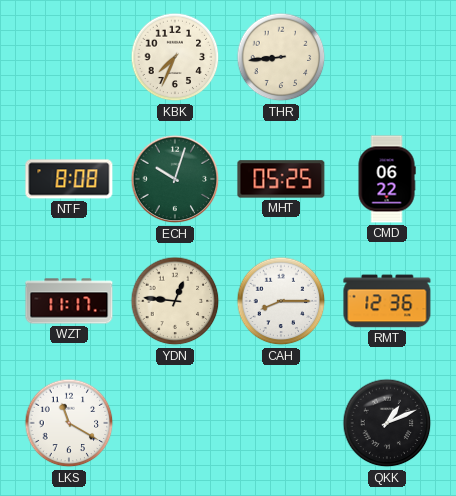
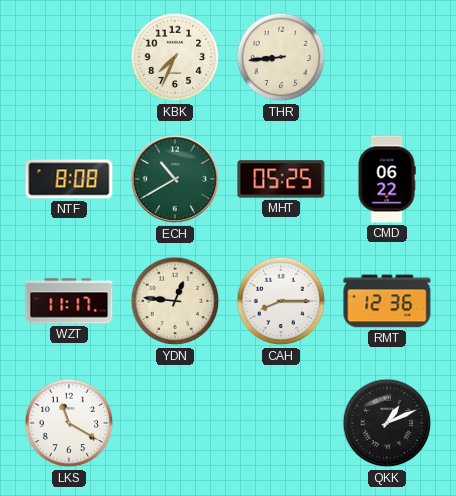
ECH: 10:03 -> 10:40
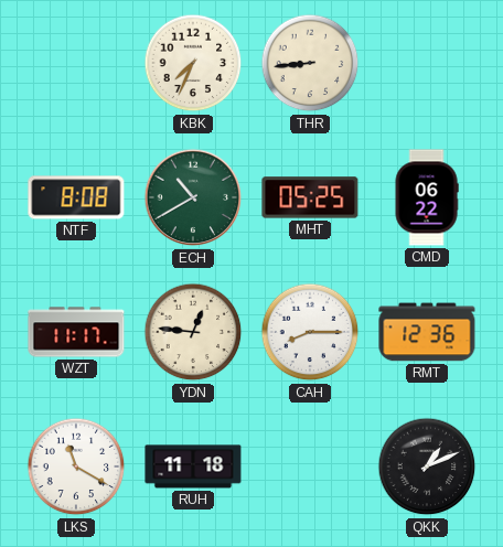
RUH: none -> 11:18
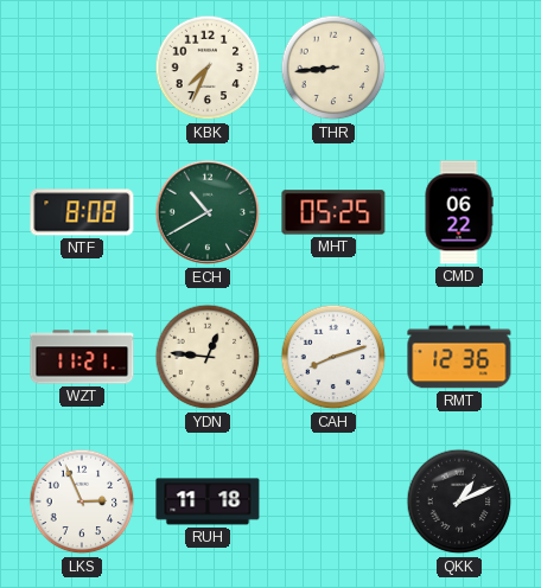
WZT: 11:17 -> 11:21
CAH: 8:15 -> 8:12
LKS: 11:20 -> 2:56
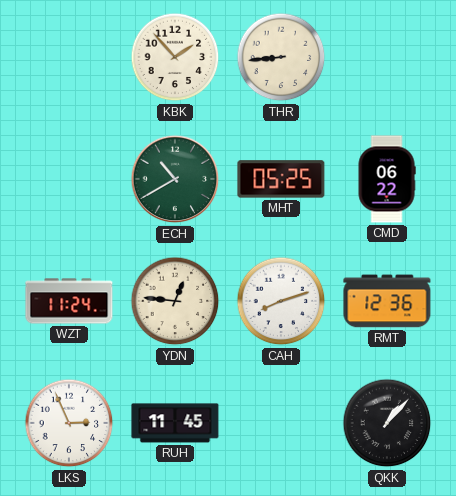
KBK: 7:34 -> 1:53
NTF: 8:08 -> none
WZT: 11:21 -> 11:24
RUH: 11:18 -> 11:45
QKK: 1:11 -> 1:07
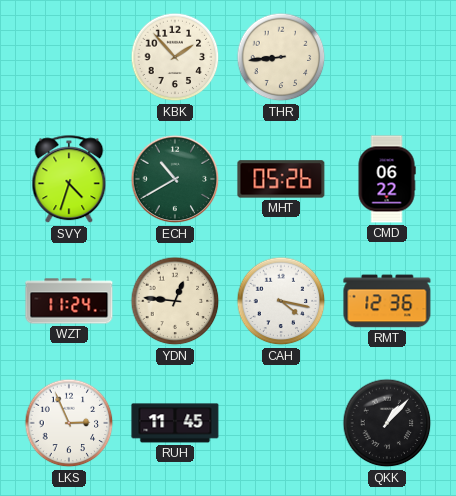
SVY: none -> 4:33
MHT: 05:25 -> 05:26
CAH: 8:12 -> 4:17
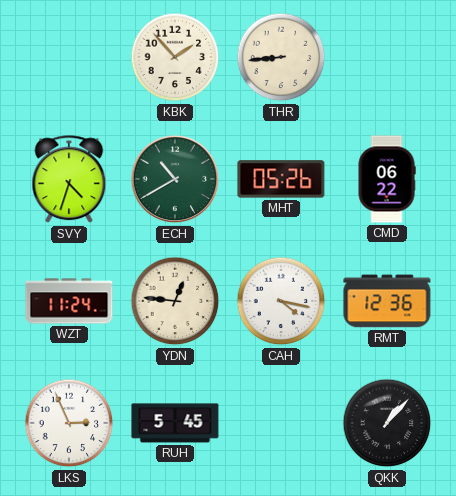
RUH: 11:45 -> 5:45
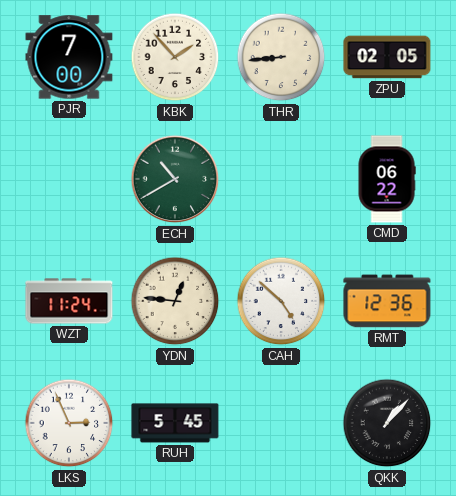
PJR: none -> 7:00
ZPU: none -> 02:05
SVY: 4:33 -> none
MHT: 05:26 -> none
CAH: 4:17 -> 4:52
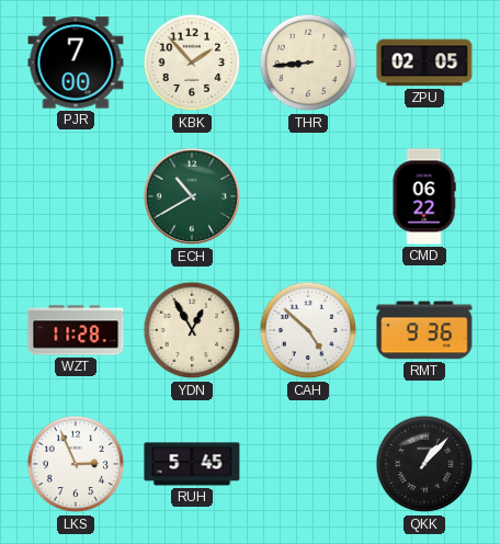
WZT: 11:24 -> 11:28
YDN: 12:46 -> 12:55
RMT: 12:36 -> 9:36
